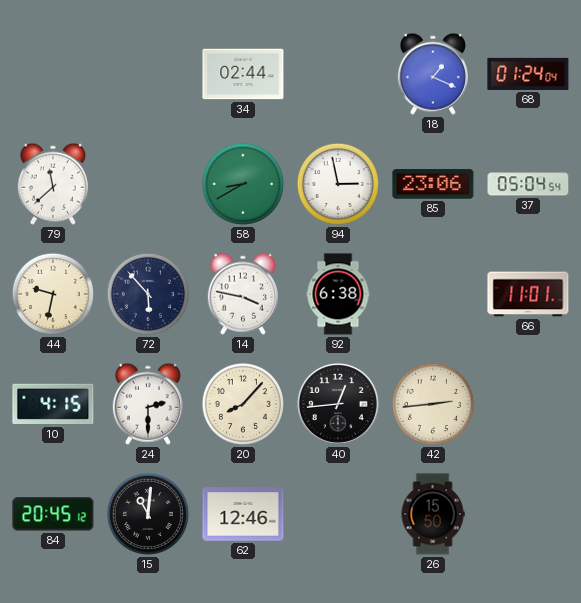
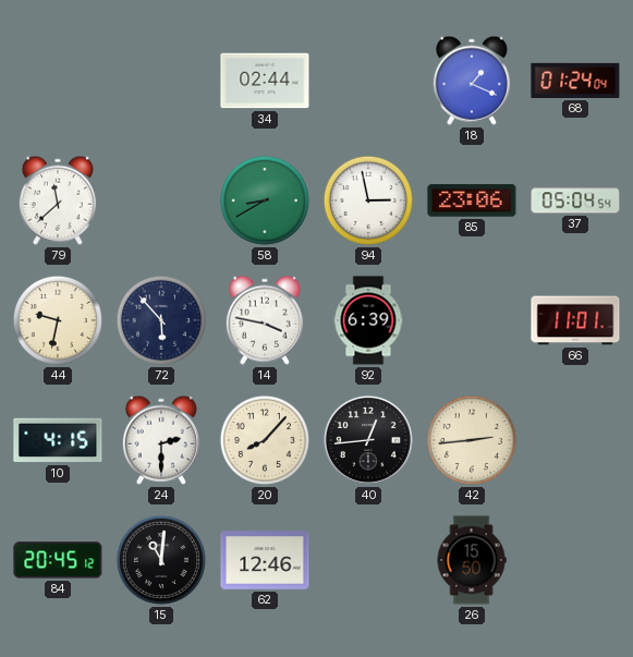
92: 6:38 -> 6:39
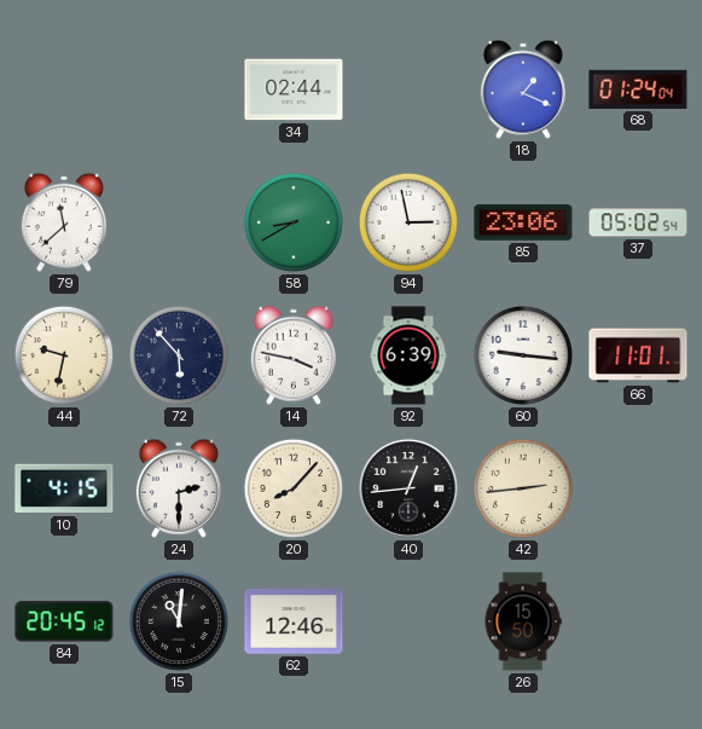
37: 05:04 -> 05:02
60: none -> 9:16
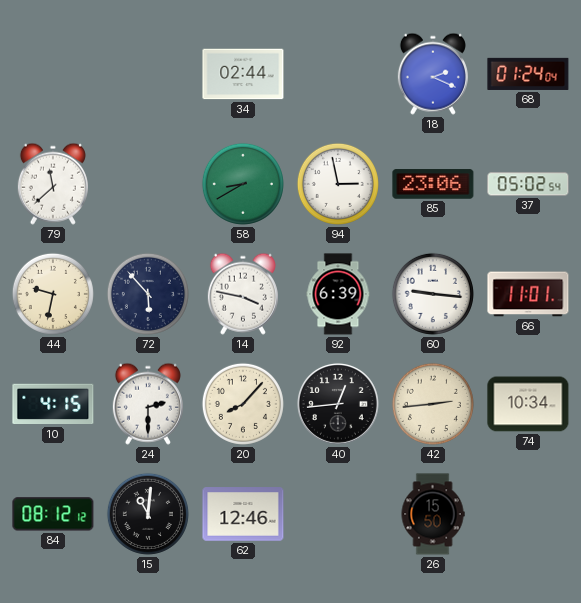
18: 1:19 -> 2:19
74: none -> 10:34
84: 20:45 -> 08:12
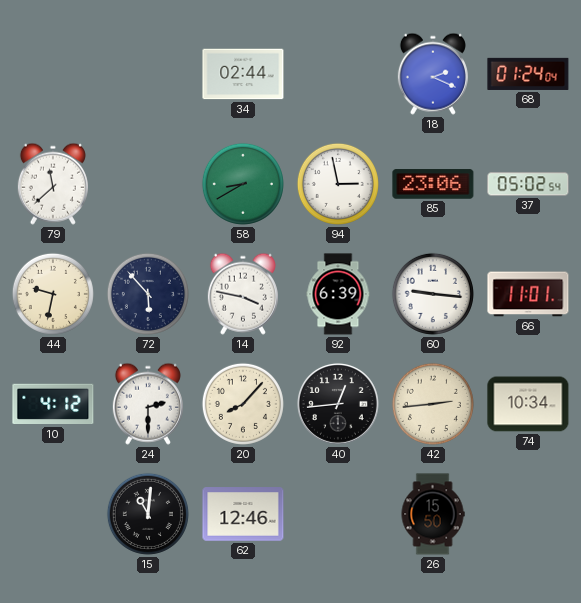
10: 4:15 -> 4:12
84: 08:12 -> none
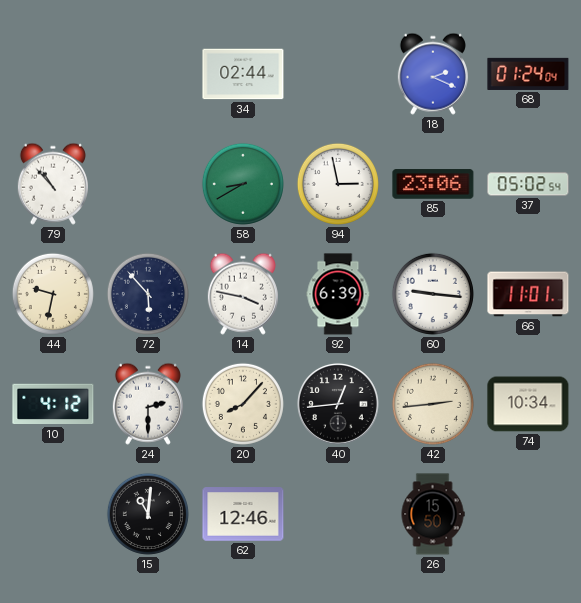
79: 11:38 -> 10:53
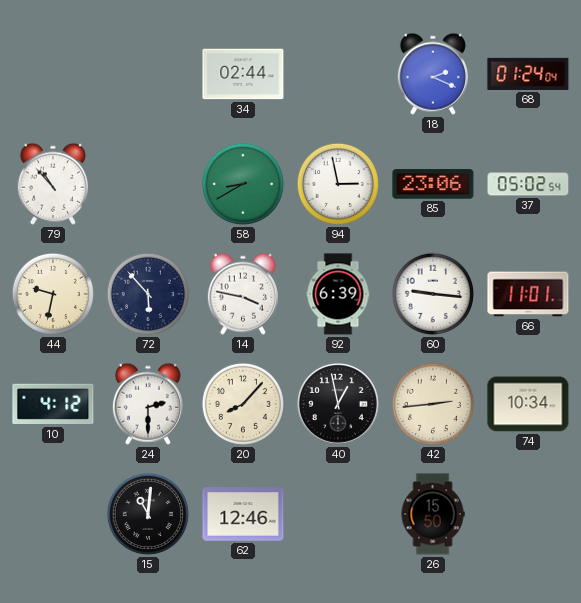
40: 12:44 -> 12:58
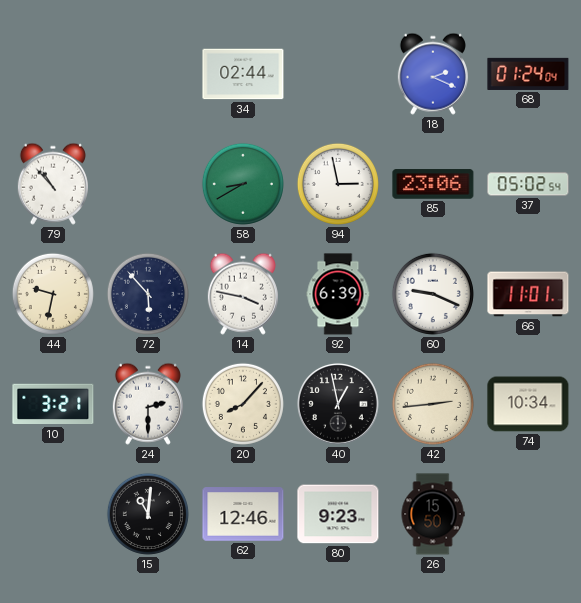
60: 9:16 -> 9:19
10: 4:12 -> 3:21
80: none -> 9:23
